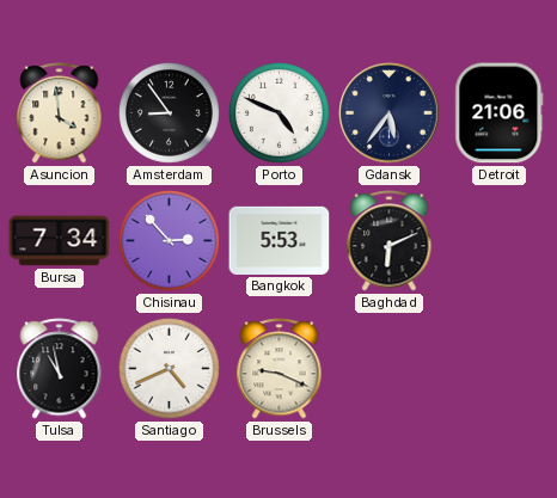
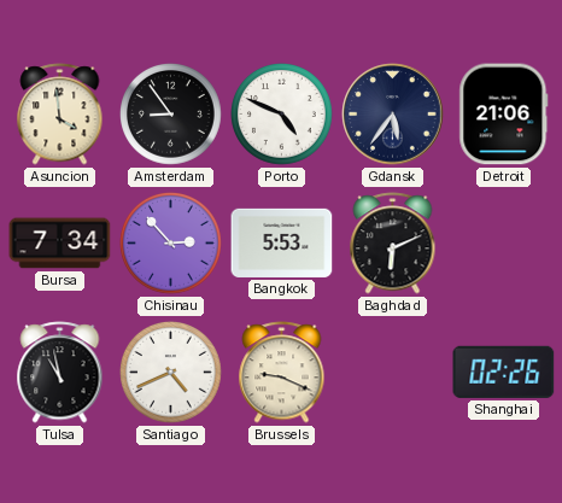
Shanghai: none -> 02:26
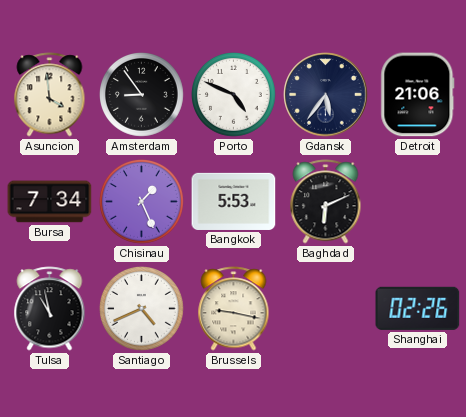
Chisinau: 2:53 -> 1:26
Brussels: 9:19 -> 9:17
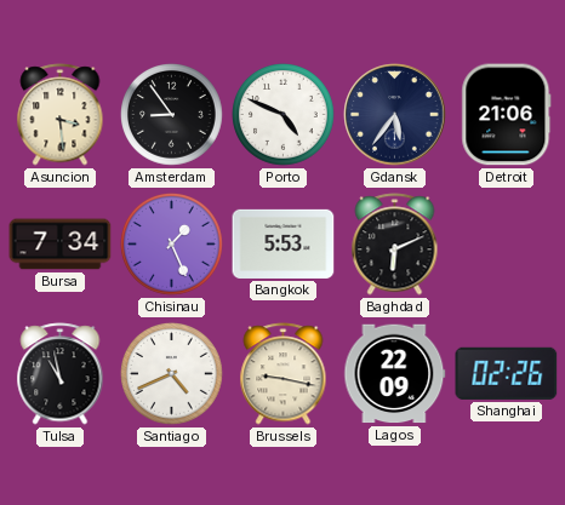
Asuncion: 3:59 -> 3:29
Lagos: none -> 22:09
